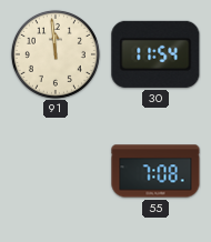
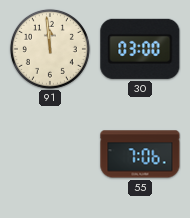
30: 11:54 -> 03:00
55: 7:08 -> 7:06
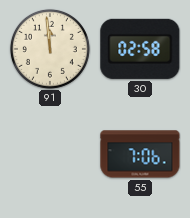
30: 03:00 -> 02:58
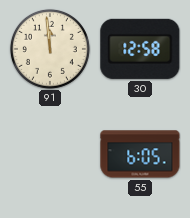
30: 02:58 -> 12:58
55: 7:06 -> 6:05
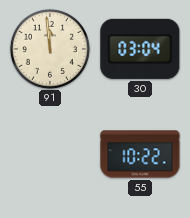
30: 12:58 -> 03:04
55: 6:05 -> 10:22
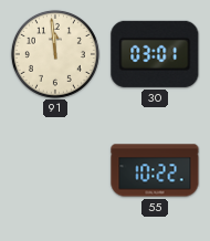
30: 03:04 -> 03:01
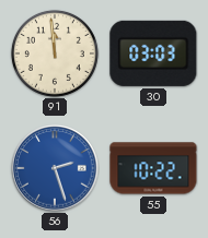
30: 03:01 -> 03:03
56: none -> 2:27
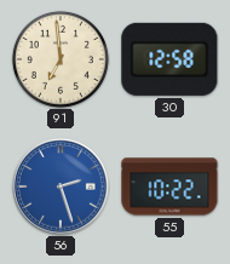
91: 11:59 -> 6:59
30: 03:03 -> 12:58
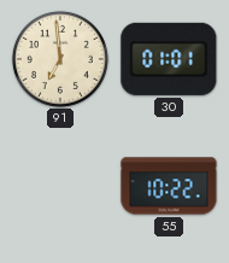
30: 12:58 -> 01:01
56: 2:27 -> none
